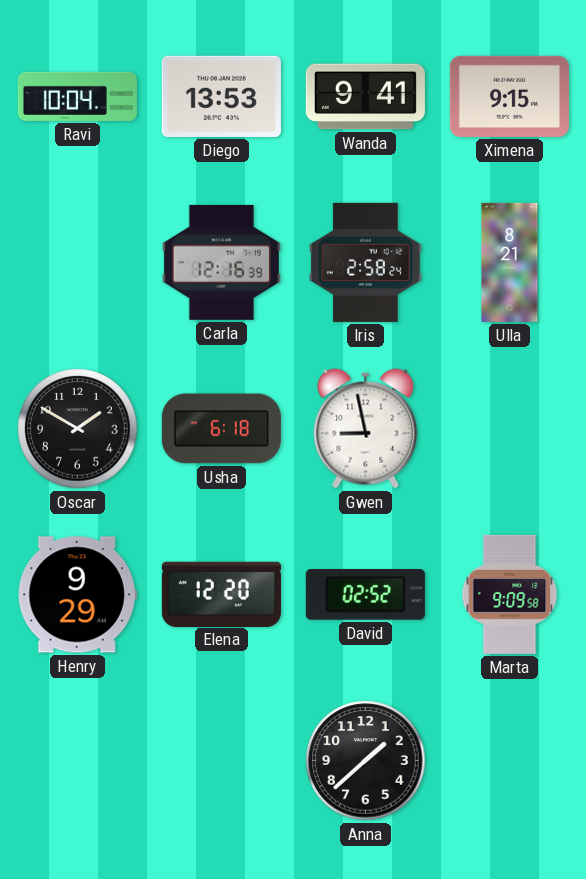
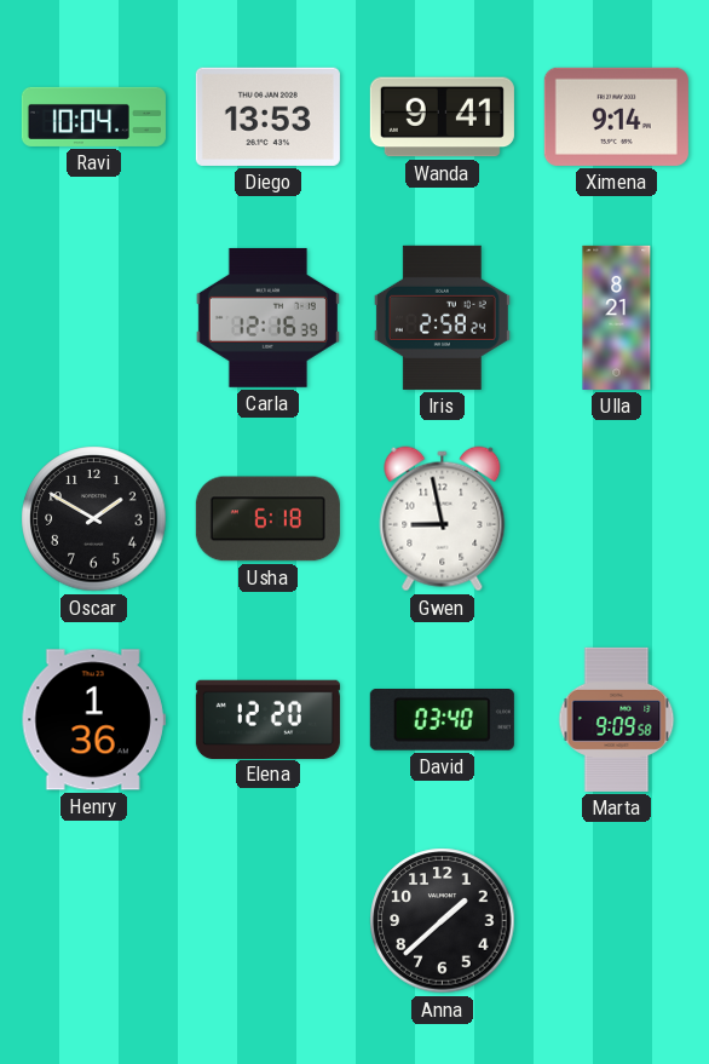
Ximena: 9:15 -> 9:14
Henry: 9:29 -> 1:36
David: 02:52 -> 03:40
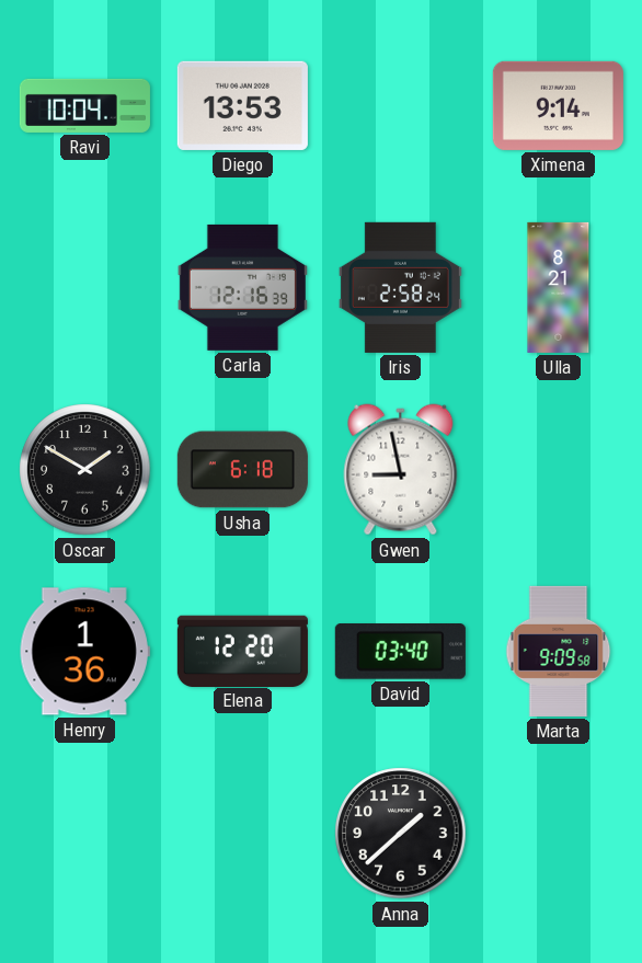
Wanda: 9:41 -> none
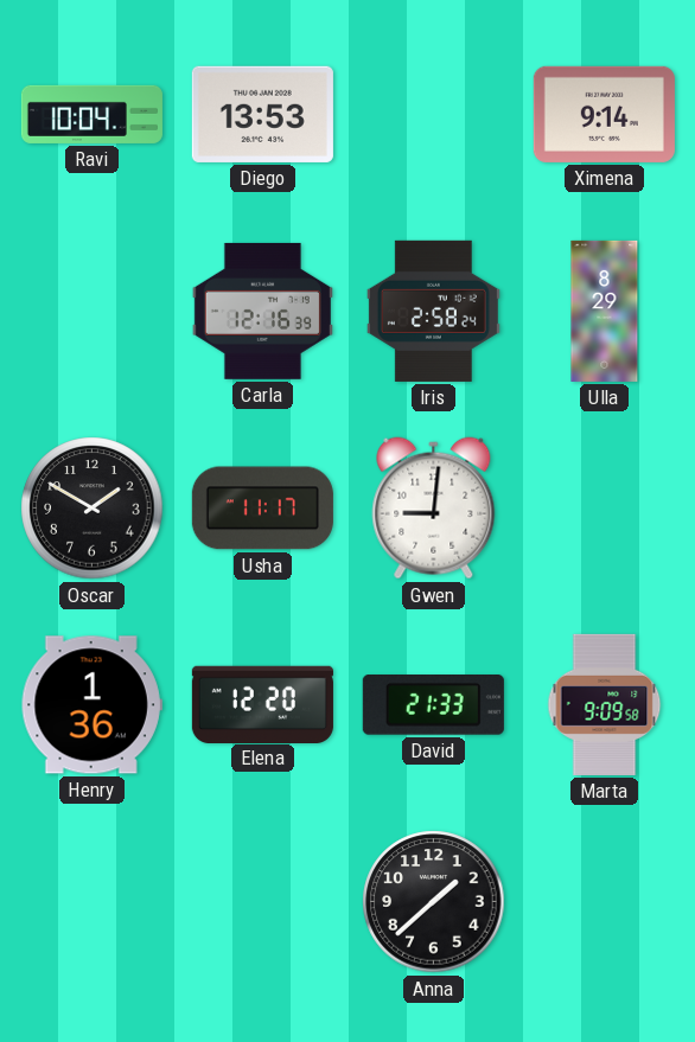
Ulla: 8:21 -> 8:29
Usha: 6:18 -> 11:17
Gwen: 8:58 -> 9:01
David: 03:40 -> 21:33
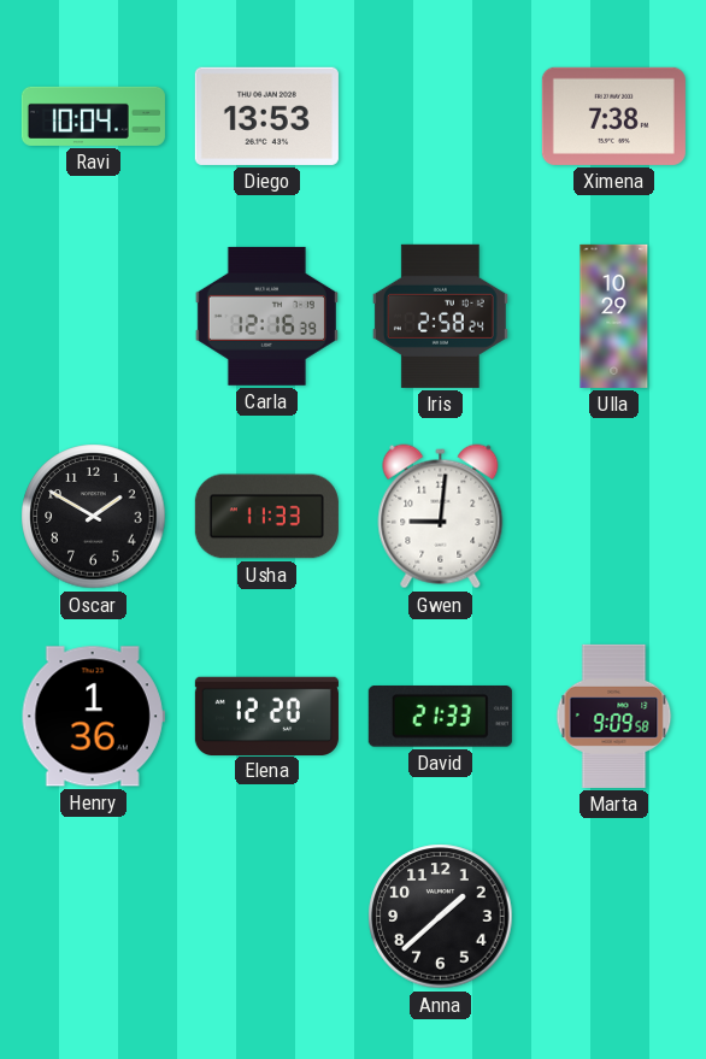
Ximena: 9:14 -> 7:38
Ulla: 8:29 -> 10:29
Usha: 11:17 -> 11:33
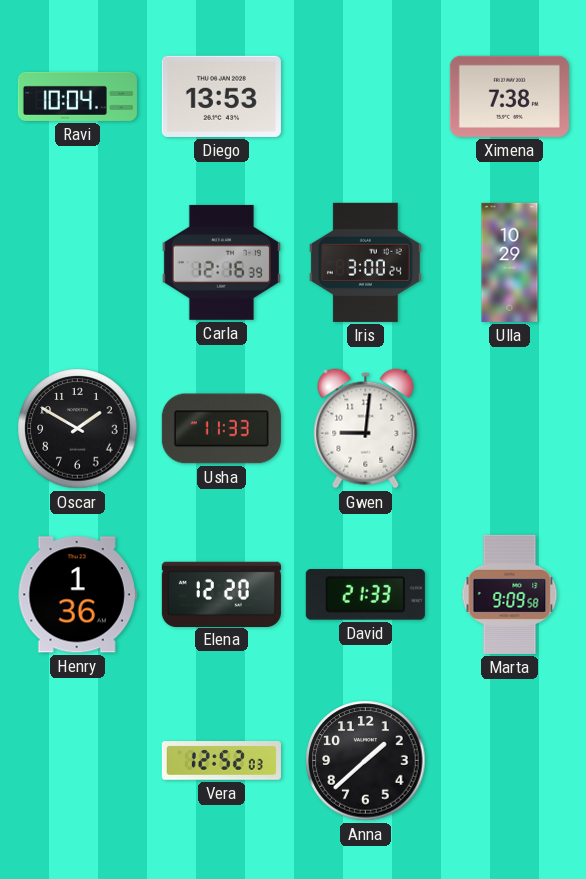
Iris: 2:58 -> 3:00
Vera: none -> 12:52
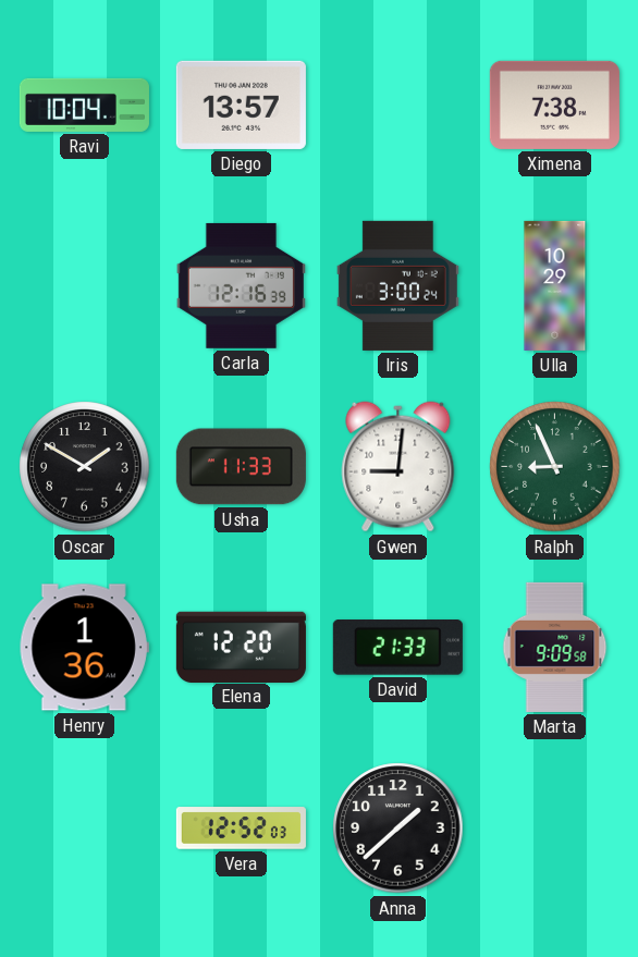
Diego: 13:53 -> 13:57
Ralph: none -> 8:56
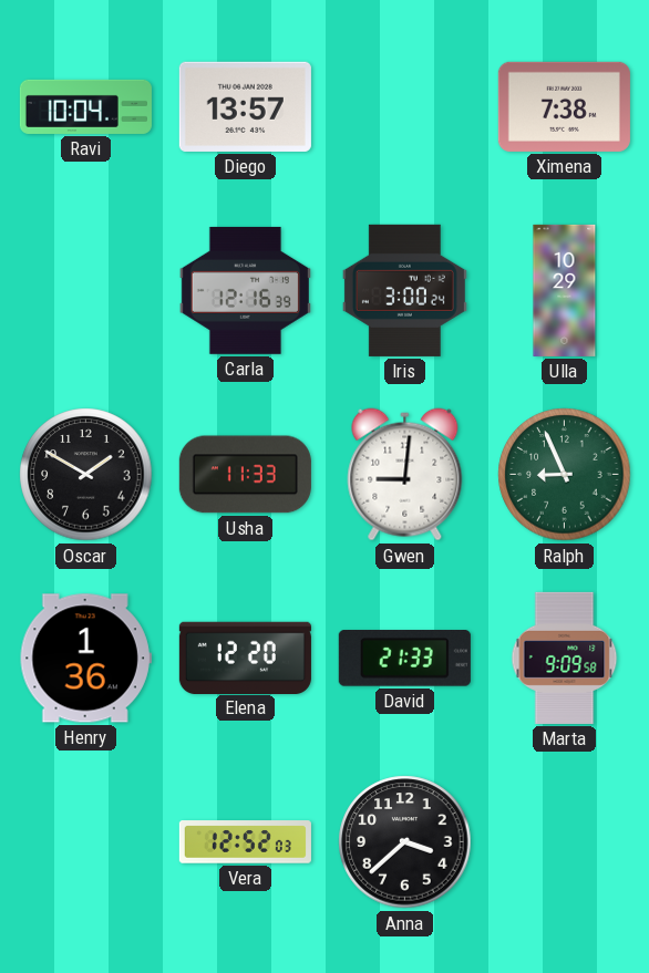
Anna: 1:38 -> 3:38
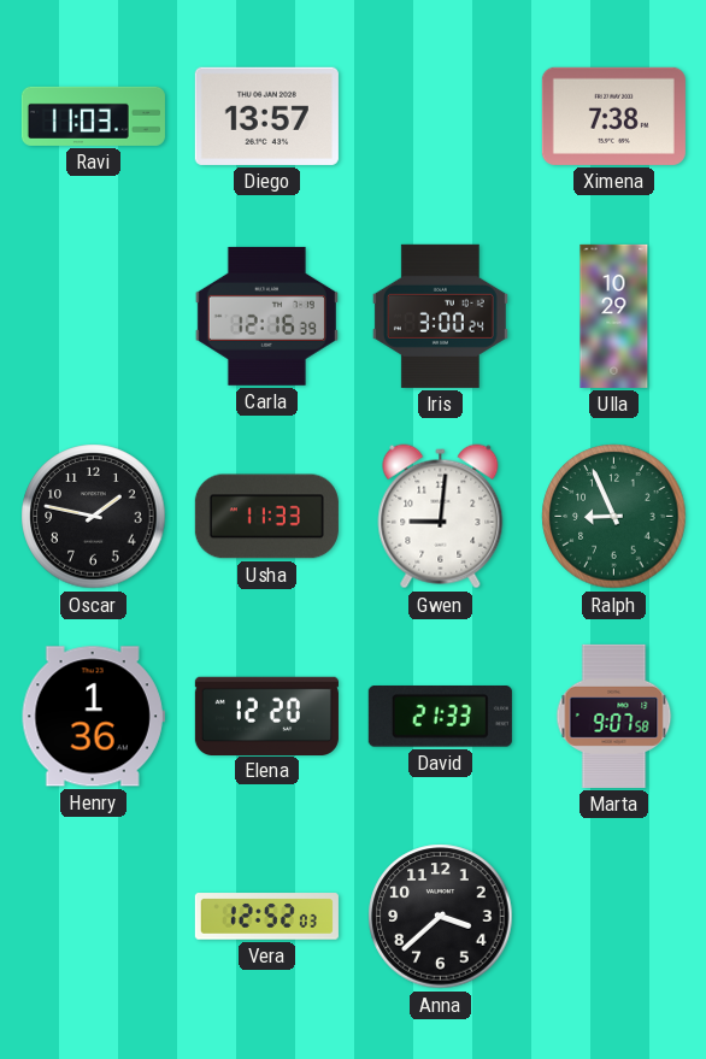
Ravi: 10:04 -> 11:03
Oscar: 1:50 -> 1:47
Marta: 9:09 -> 9:07
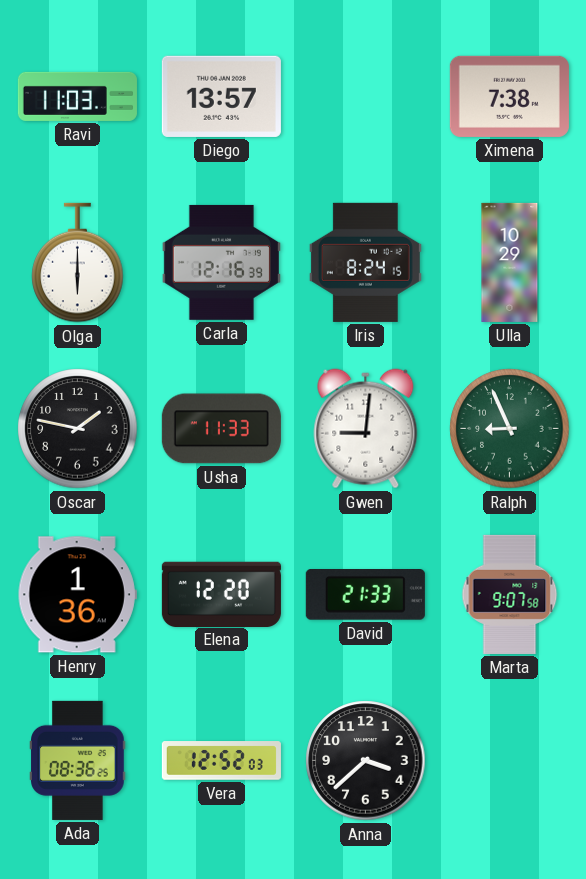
Olga: none -> 6:00
Iris: 3:00 -> 8:24
Ada: none -> 08:36
